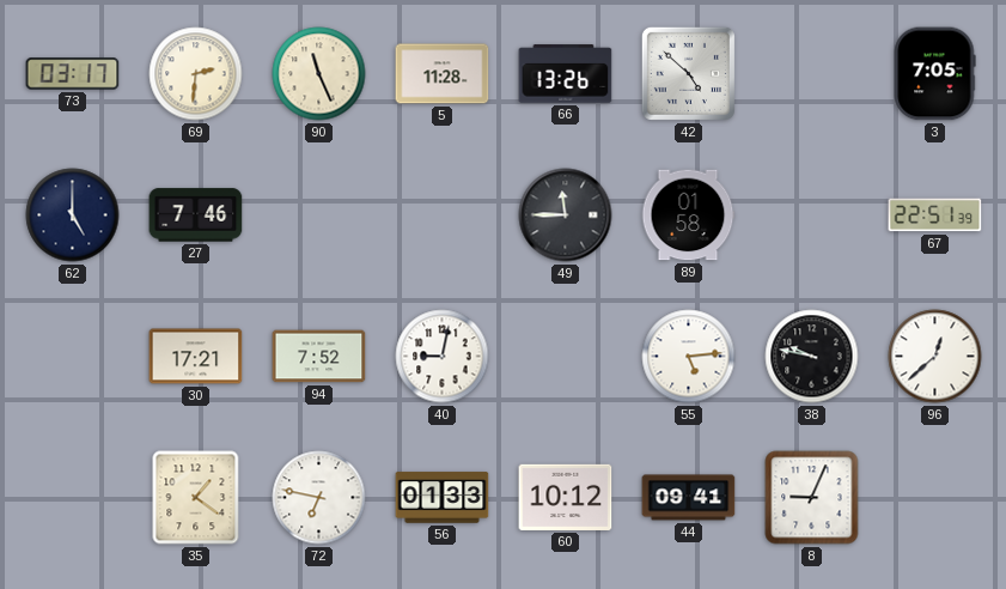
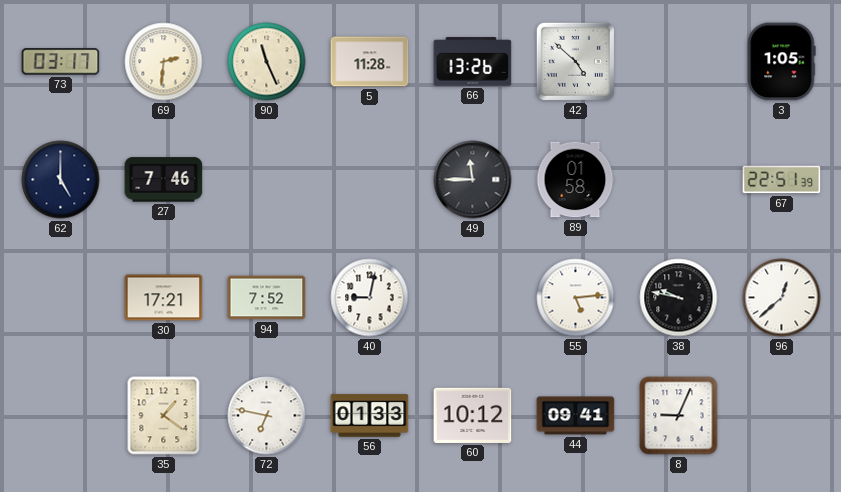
3: 7:05 -> 1:05
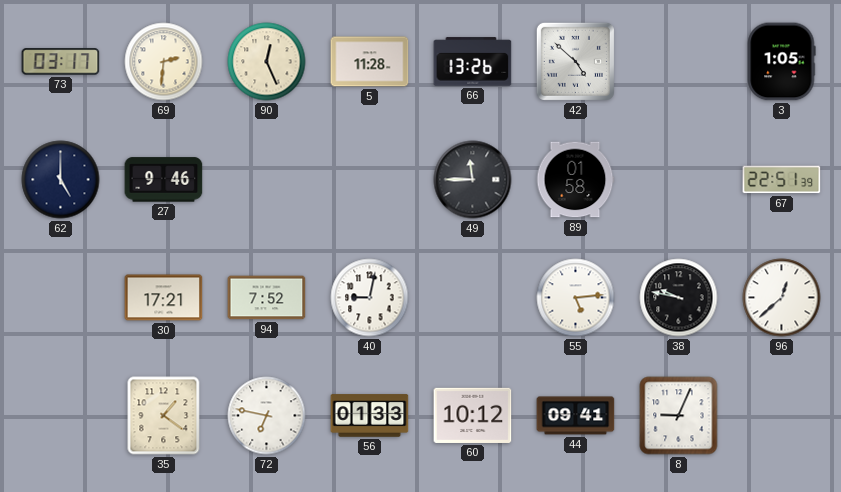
90: 11:26 -> 12:26
27: 7:46 -> 9:46
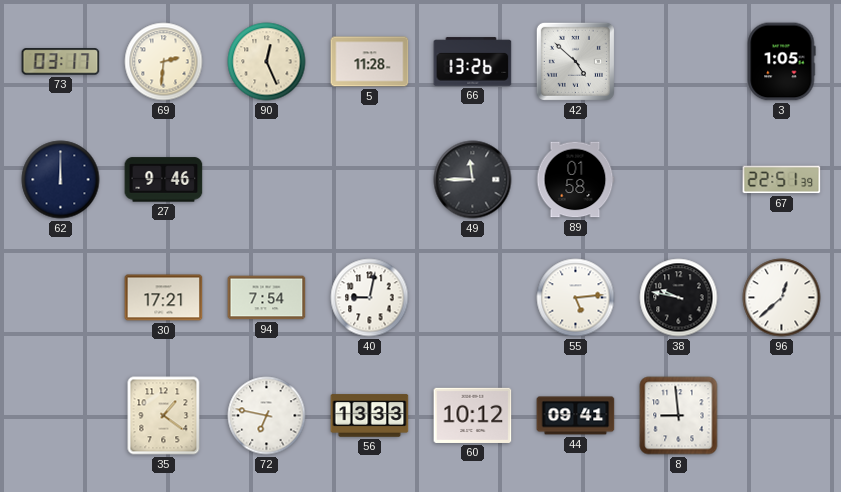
62: 5:00 -> 12:00
94: 7:52 -> 7:54
56: 01:33 -> 13:33
8: 9:04 -> 8:59
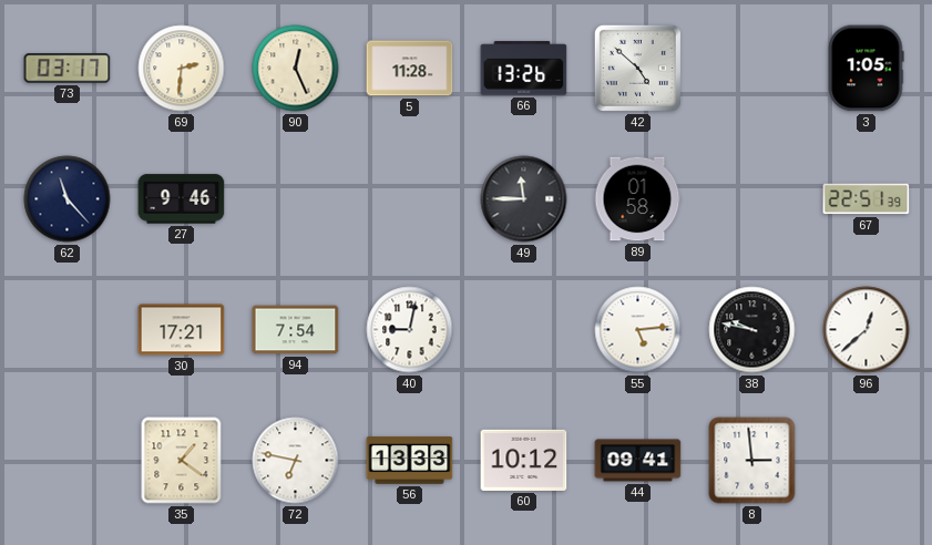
62: 12:00 -> 11:23
8: 8:59 -> 2:59
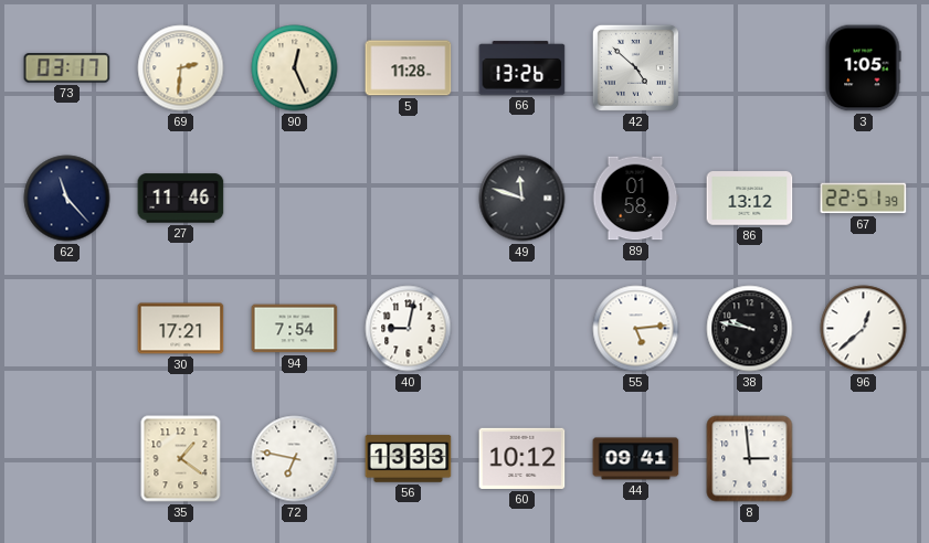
27: 9:46 -> 11:46
49: 11:45 -> 11:48
86: none -> 13:12
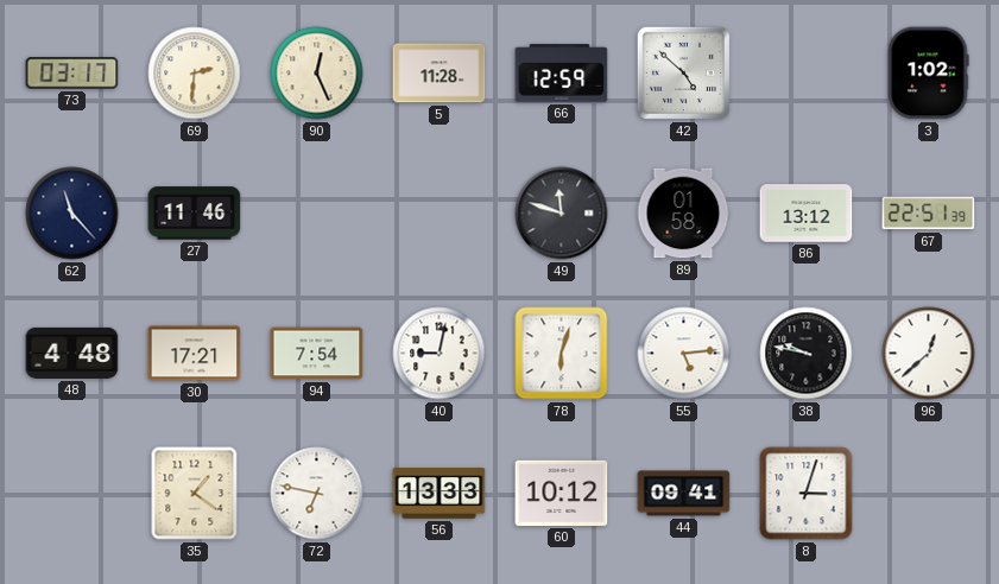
66: 13:26 -> 12:59
3: 1:05 -> 1:02
48: none -> 4:48
78: none -> 6:03
8: 2:59 -> 3:03
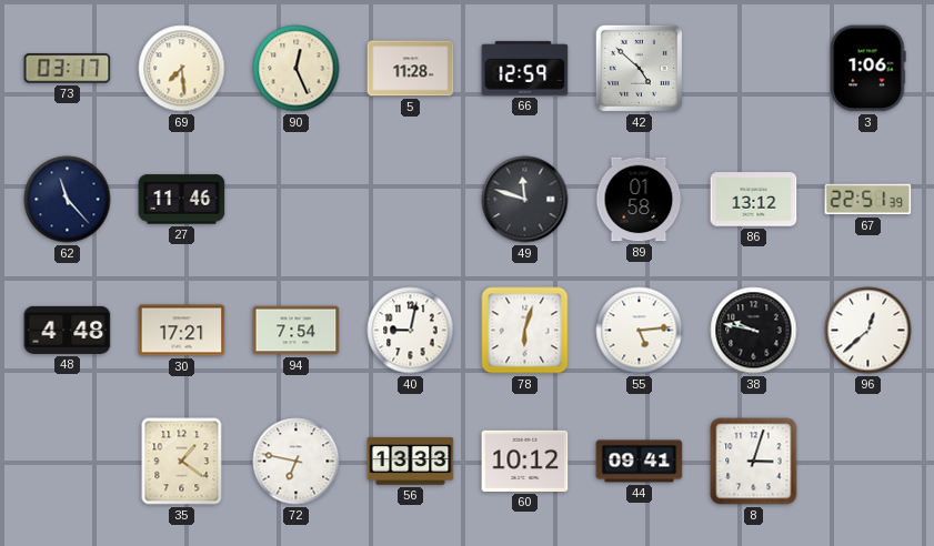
69: 2:31 -> 7:29
3: 1:02 -> 1:06
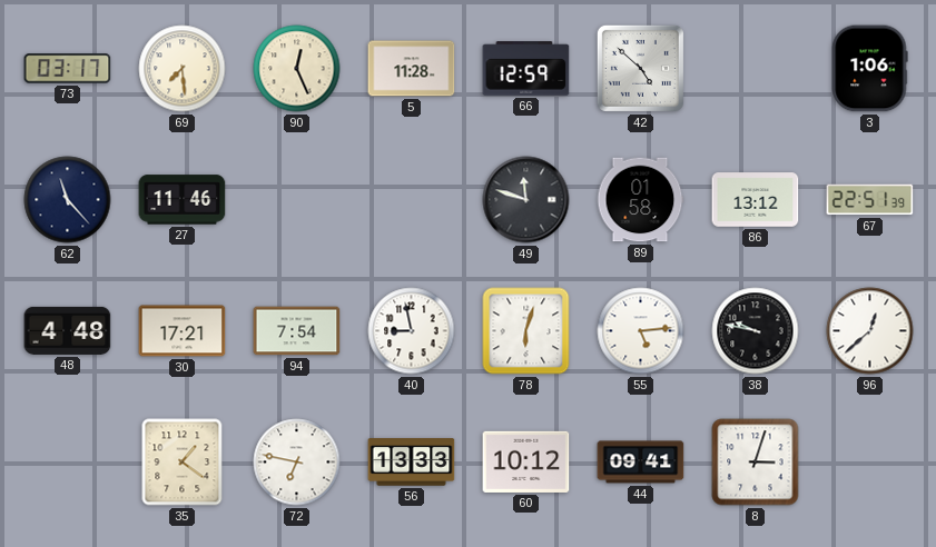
40: 9:02 -> 8:58
